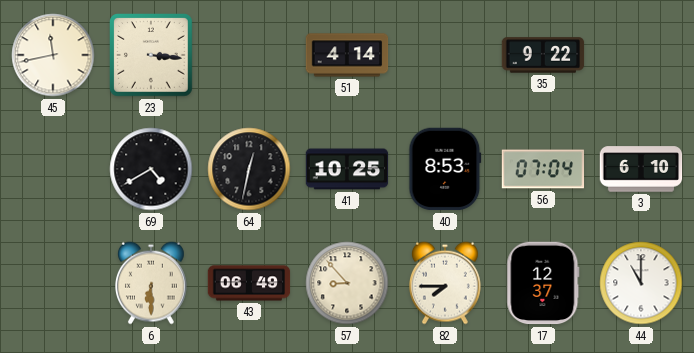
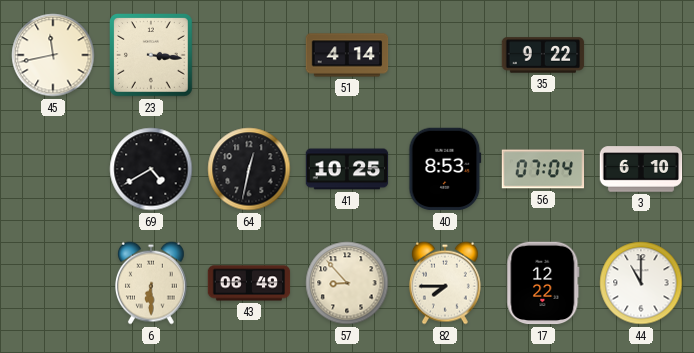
17: 12:37 -> 12:22
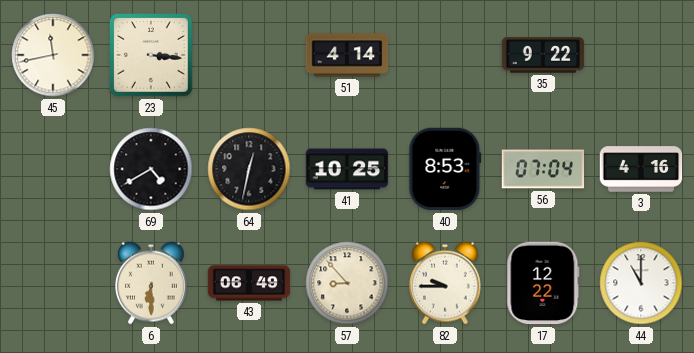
3: 6:10 -> 4:16
82: 7:45 -> 9:45
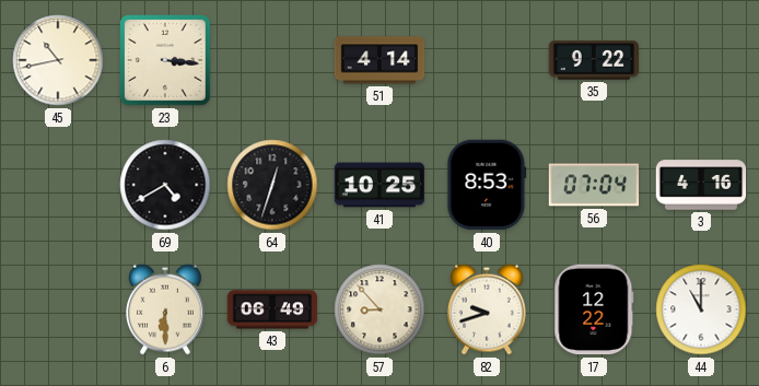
45: 11:43 -> 10:43
64: 12:32 -> 12:33
82: 9:45 -> 9:42
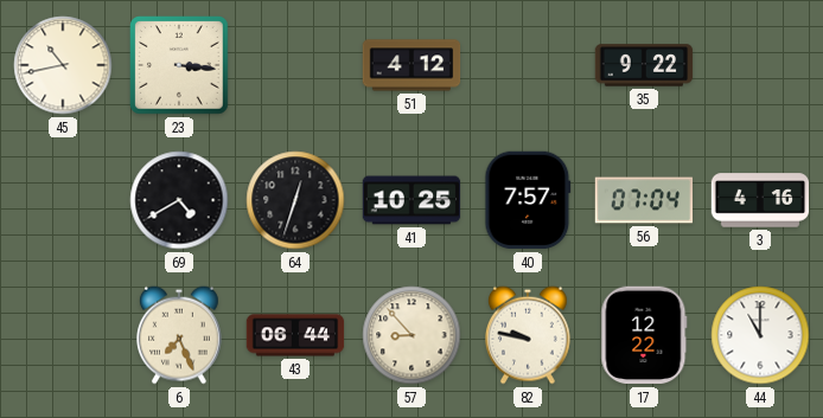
51: 4:14 -> 4:12
40: 8:53 -> 7:57
6: 6:30 -> 7:26
43: 06:49 -> 06:44
82: 9:42 -> 9:47
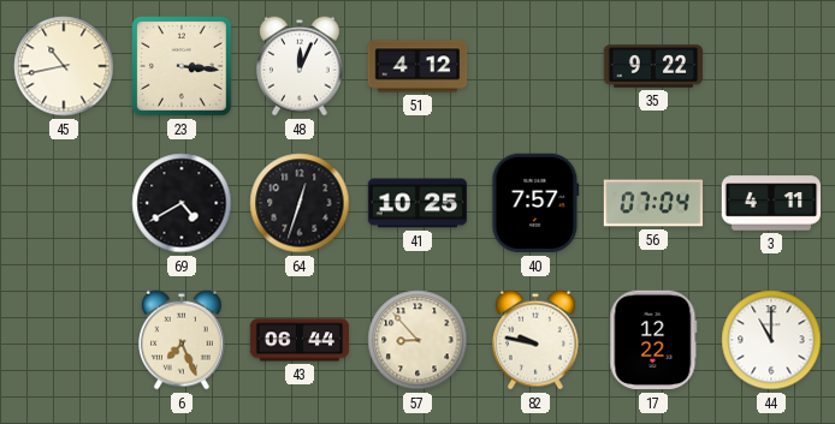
48: none -> 12:04
3: 4:16 -> 4:11
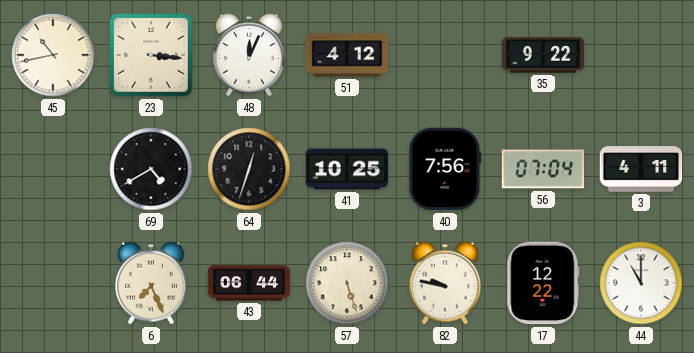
40: 7:57 -> 7:56
57: 8:53 -> 5:27
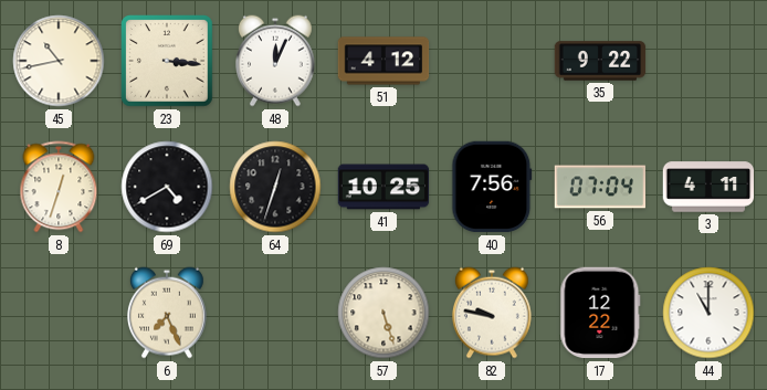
8: none -> 12:33
43: 06:44 -> none
